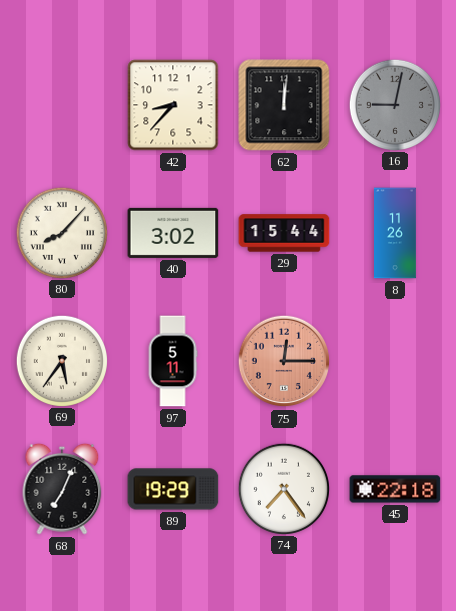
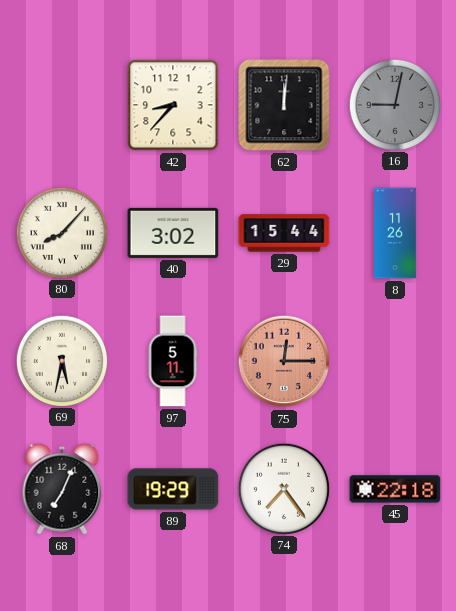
69: 5:36 -> 5:32
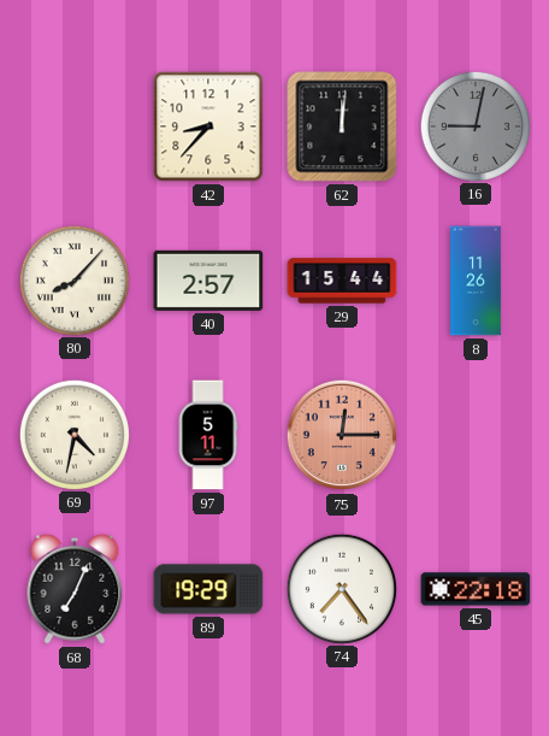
40: 3:02 -> 2:57
69: 5:32 -> 4:32
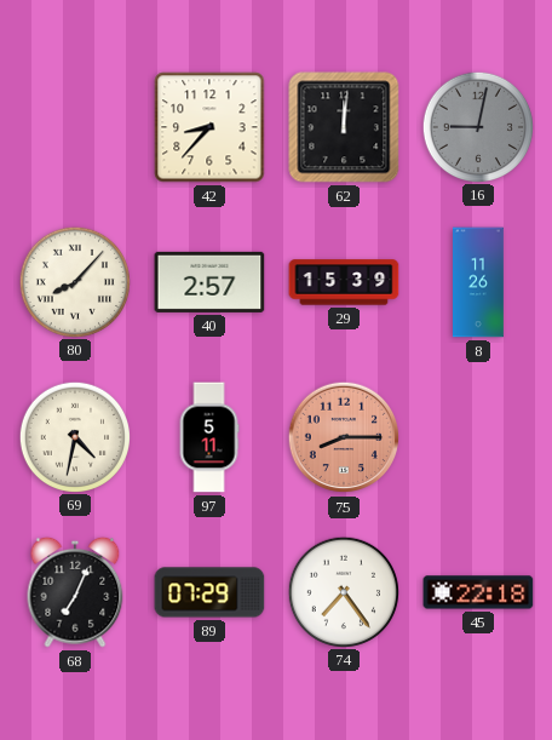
29: 15:44 -> 15:39
75: 12:15 -> 8:15
89: 19:29 -> 07:29
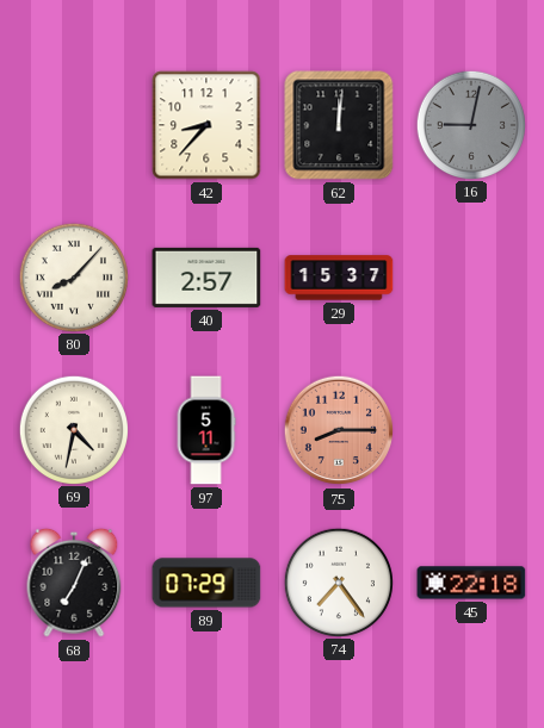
29: 15:39 -> 15:37
8: 11:26 -> none
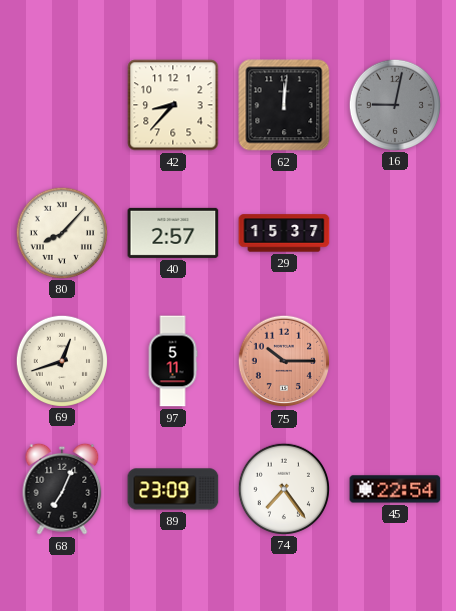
69: 4:32 -> 12:42
75: 8:15 -> 10:15
89: 07:29 -> 23:09
45: 22:18 -> 22:54
